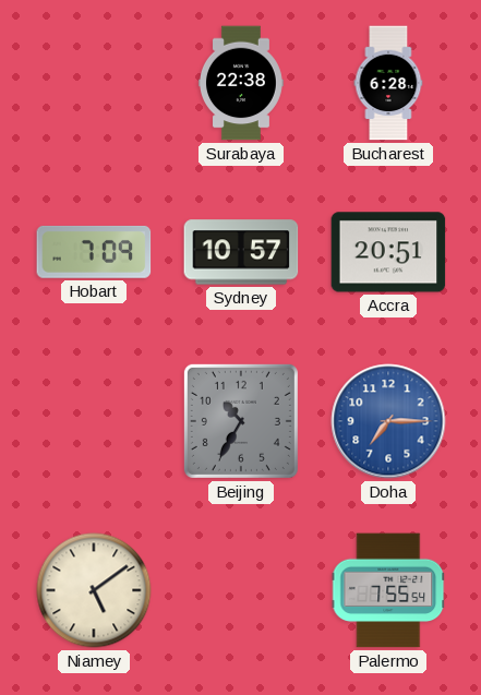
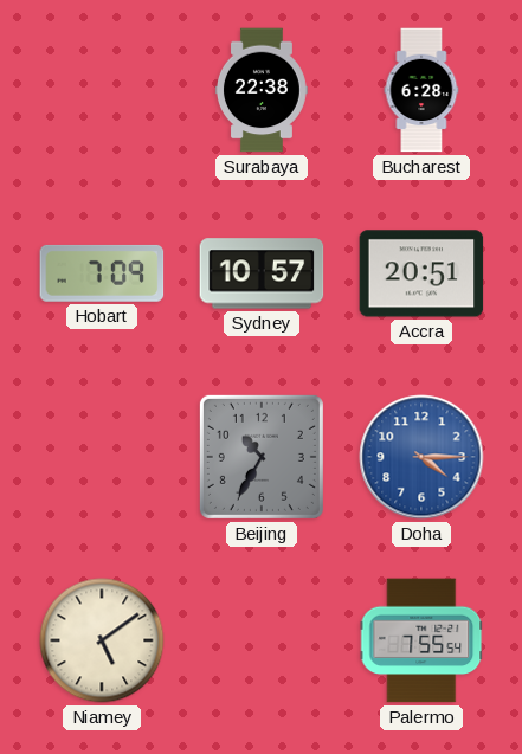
Doha: 7:15 -> 4:15
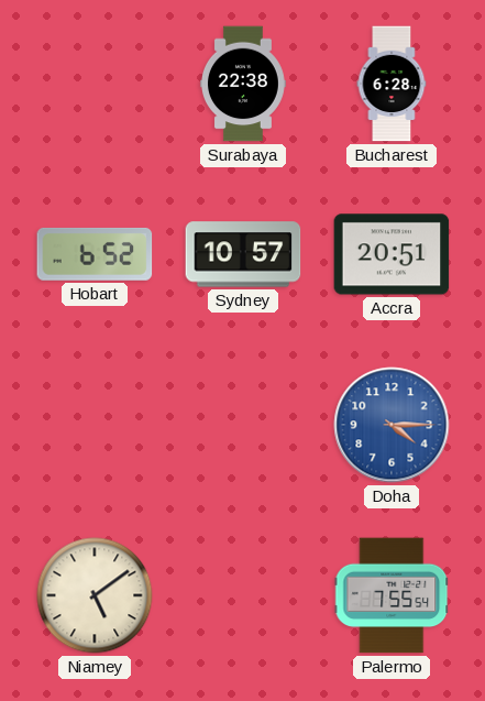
Hobart: 7:09 -> 6:52
Beijing: 10:35 -> none
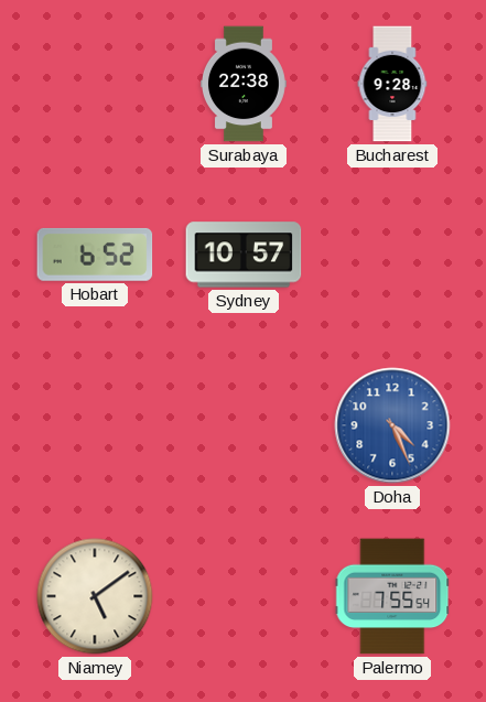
Bucharest: 6:28 -> 9:28
Accra: 20:51 -> none
Doha: 4:15 -> 4:26
